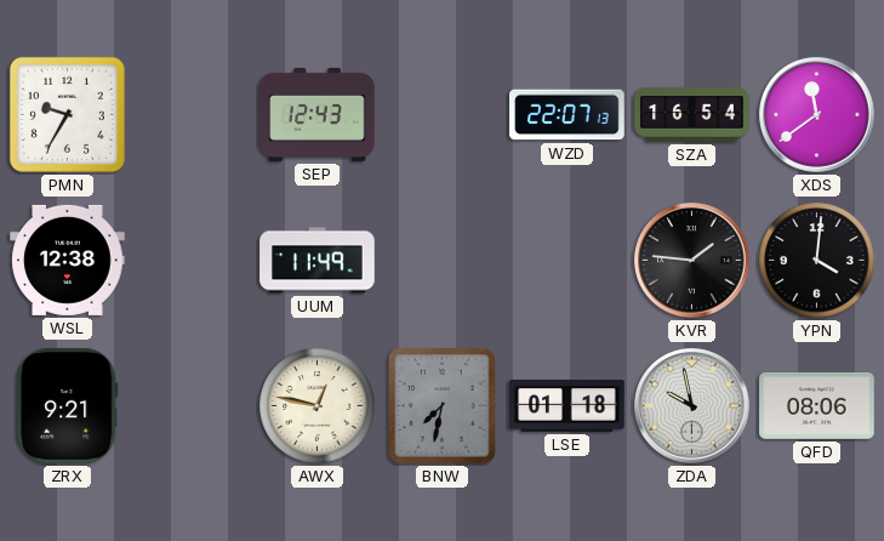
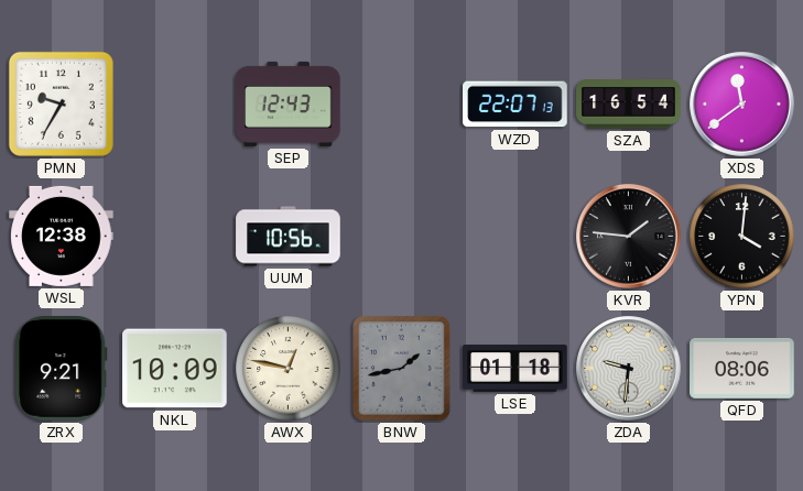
UUM: 11:49 -> 10:56
NKL: none -> 10:09
BNW: 7:32 -> 1:43
ZDA: 9:58 -> 9:31
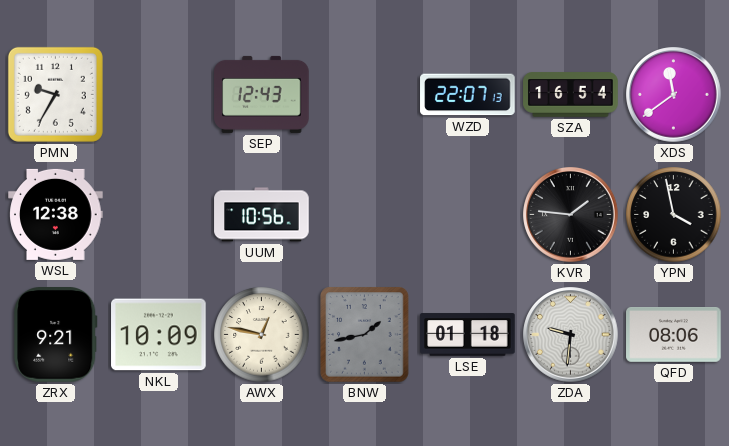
YPN: 4:01 -> 3:58
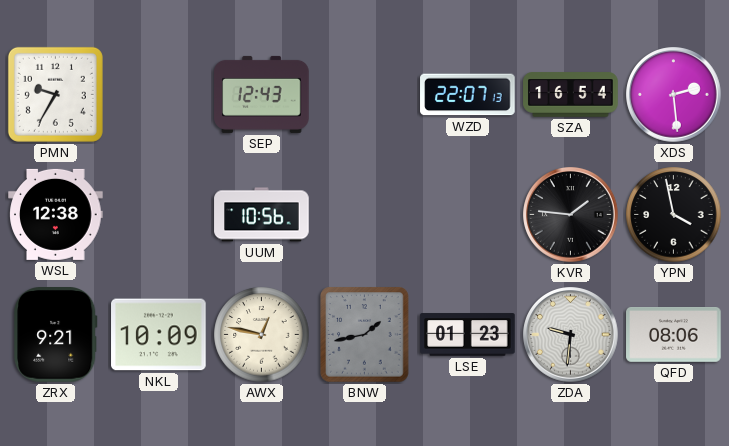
XDS: 11:39 -> 2:29
LSE: 01:18 -> 01:23
